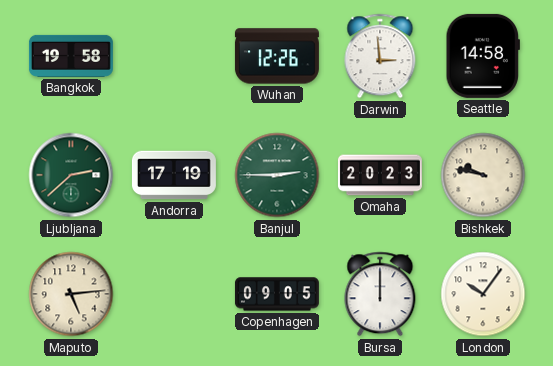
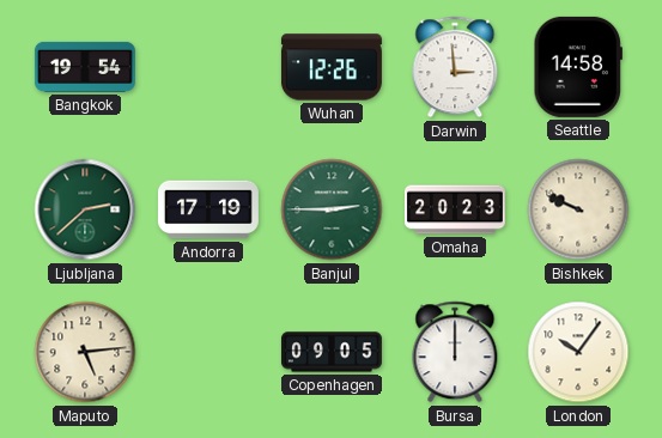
Bangkok: 19:58 -> 19:54
Bishkek: 9:47 -> 9:49
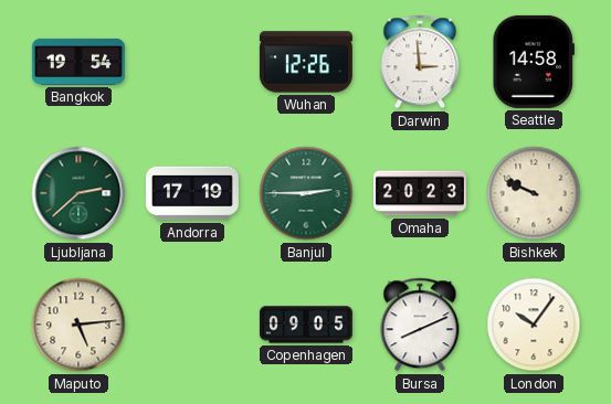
Bursa: 12:00 -> 8:11
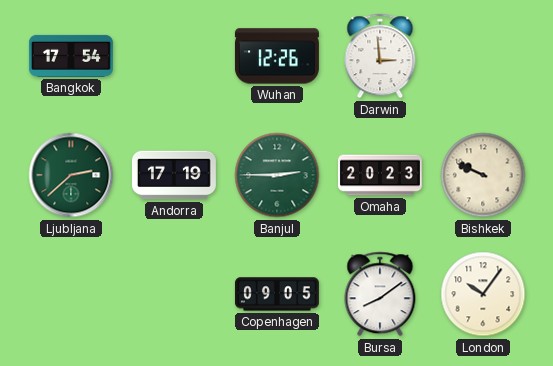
Bangkok: 19:54 -> 17:54
Seattle: 14:58 -> none
Maputo: 5:14 -> none
Bursa: 8:11 -> 8:09
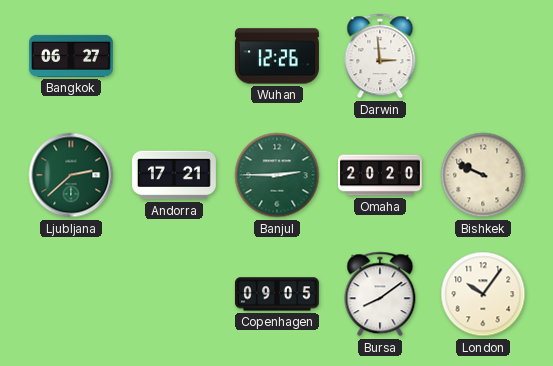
Bangkok: 17:54 -> 06:27
Andorra: 17:19 -> 17:21
Omaha: 20:23 -> 20:20
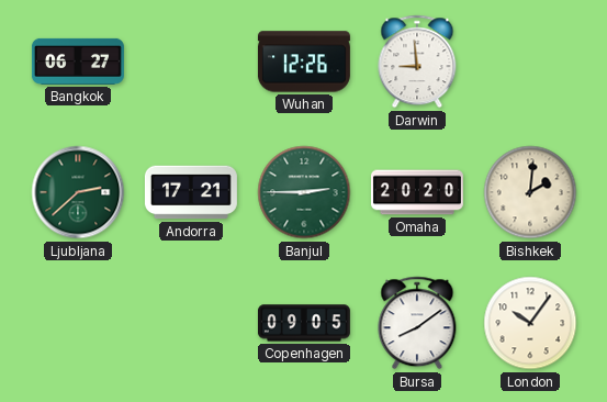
Darwin: 2:59 -> 8:59
Bishkek: 9:49 -> 2:01
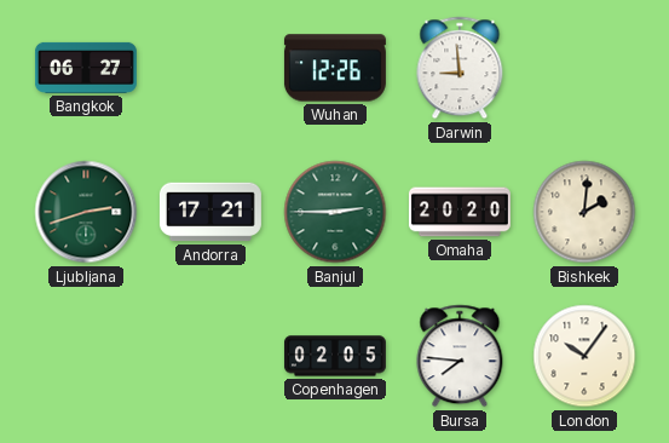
Ljubljana: 2:38 -> 2:42
Copenhagen: 09:05 -> 02:05
Bursa: 8:09 -> 7:46
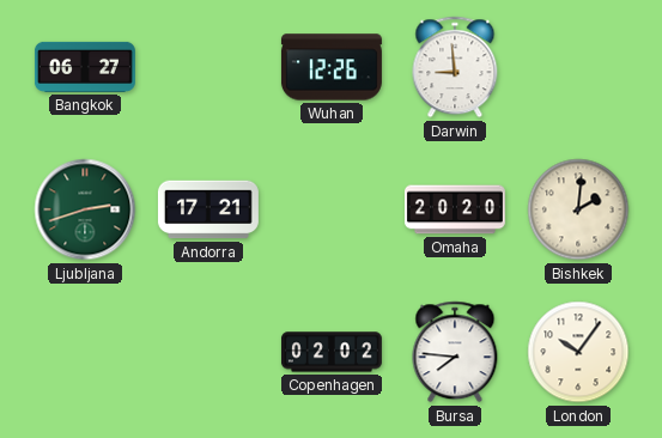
Banjul: 2:45 -> none
Copenhagen: 02:05 -> 02:02
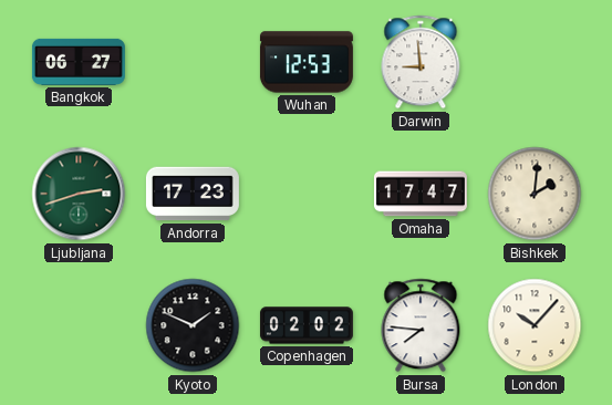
Wuhan: 12:26 -> 12:53
Andorra: 17:21 -> 17:23
Omaha: 20:20 -> 17:47
Kyoto: none -> 1:49
London: 10:06 -> 10:07
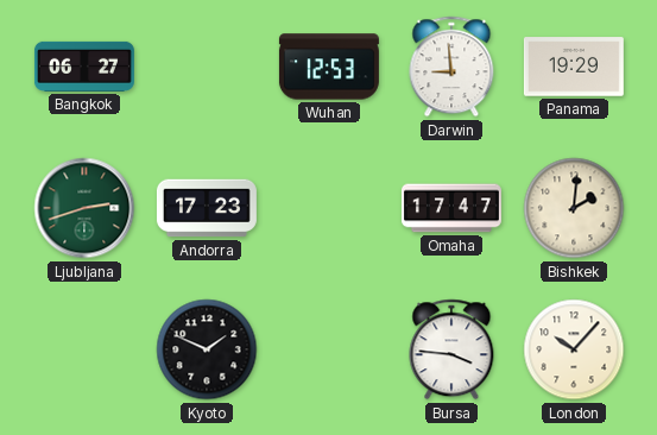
Panama: none -> 19:29
Copenhagen: 02:02 -> none
Bursa: 7:46 -> 3:46
